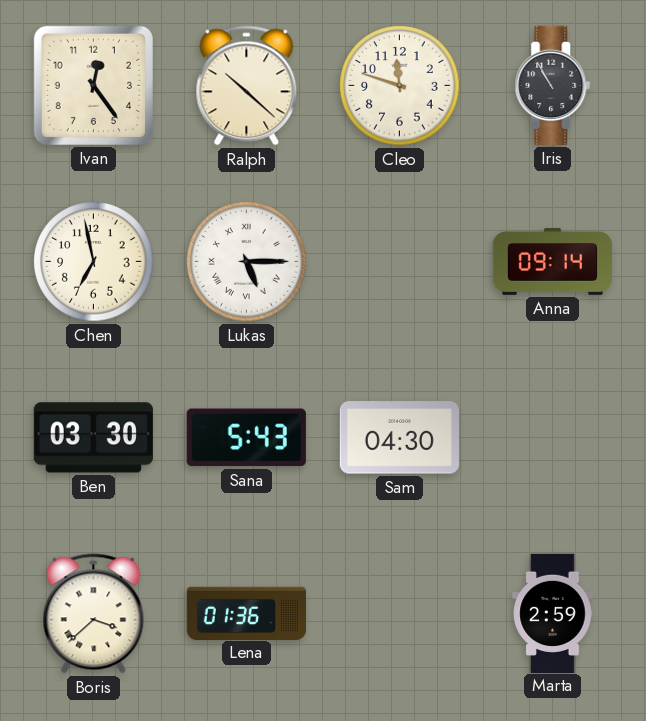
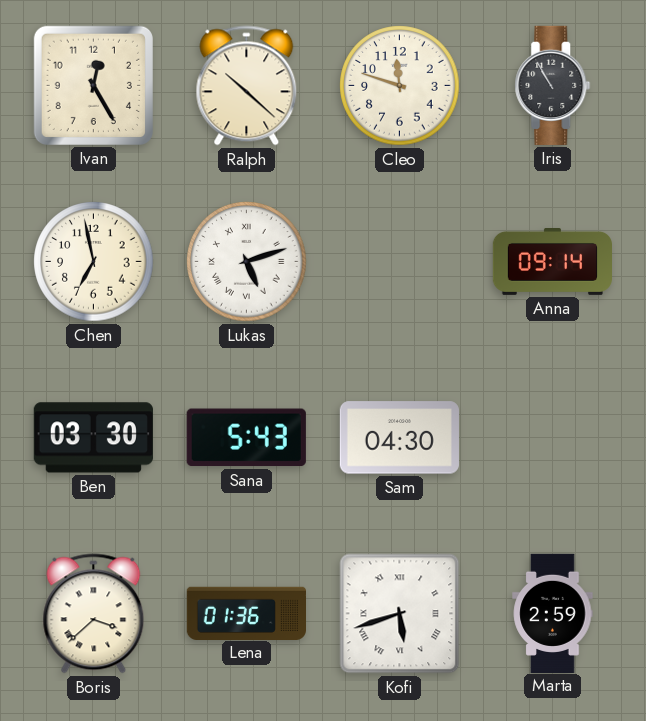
Ivan: 12:24 -> 12:25
Lukas: 5:15 -> 5:12
Kofi: none -> 5:42
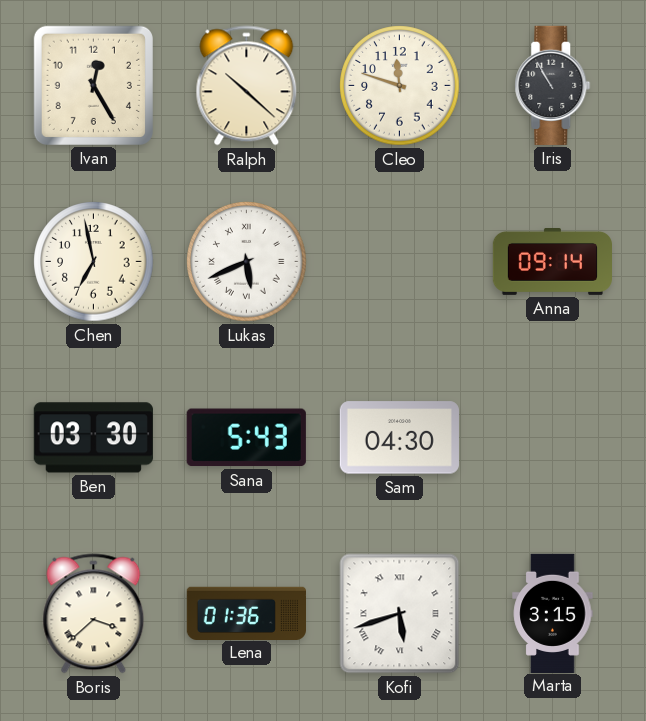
Lukas: 5:12 -> 5:41
Marta: 2:59 -> 3:15
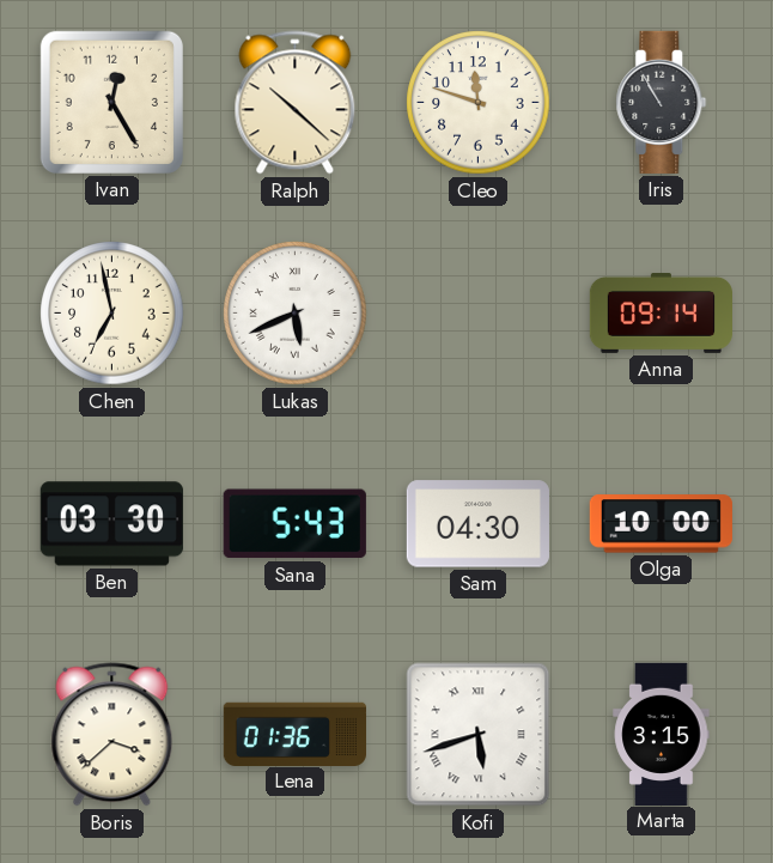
Olga: none -> 10:00
